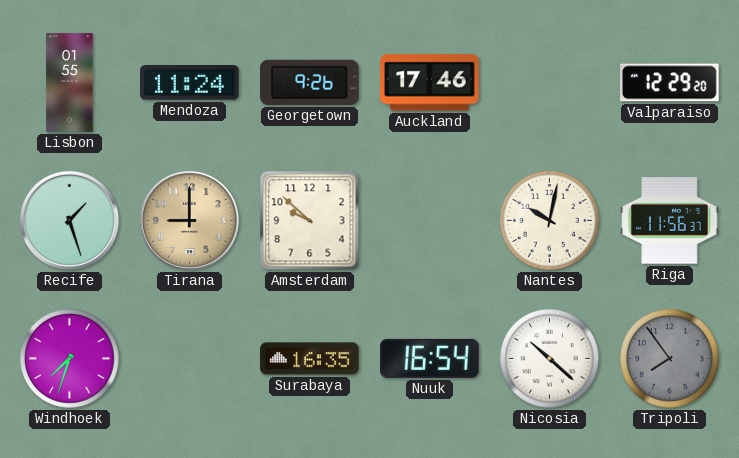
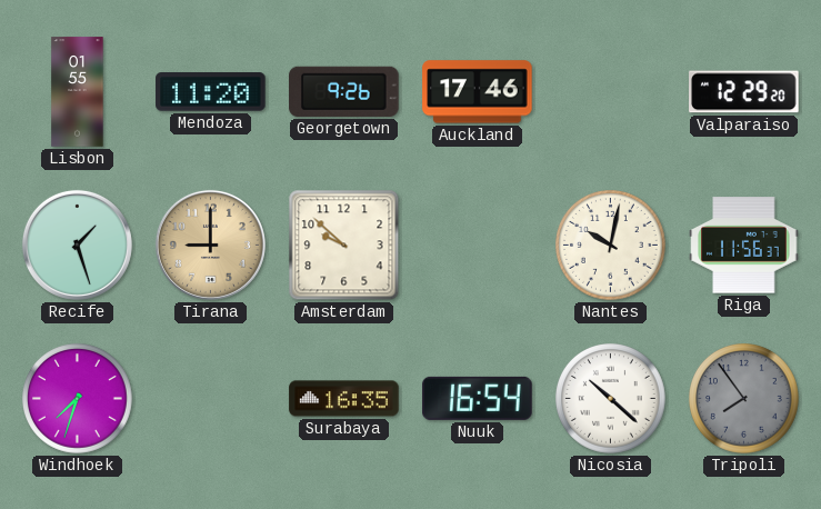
Mendoza: 11:24 -> 11:20
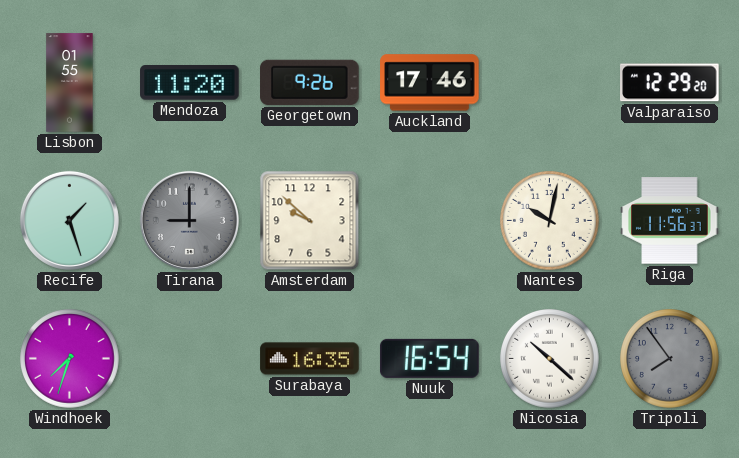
Tirana dial: champagne -> grey
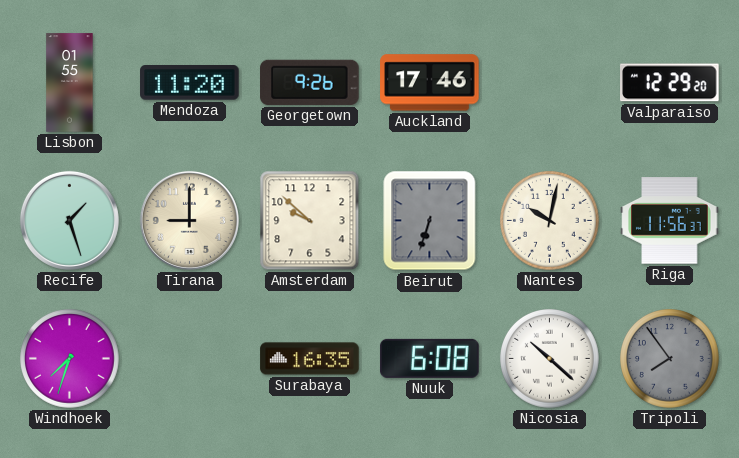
Tirana dial: grey -> cream
Beirut: none -> 6:33
Nuuk: 16:54 -> 6:08
